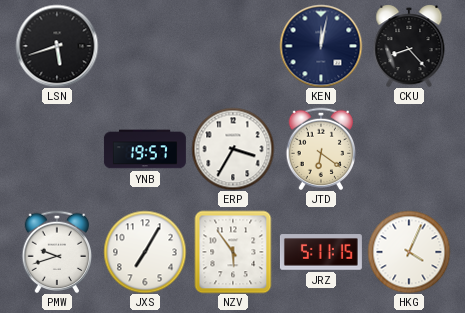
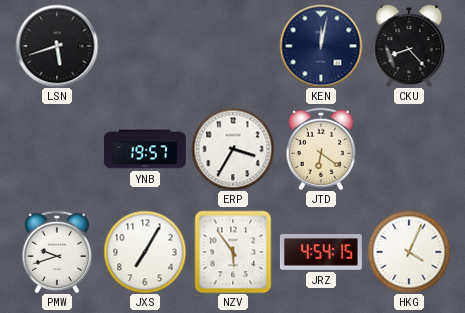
JRZ: 5:11 -> 4:54
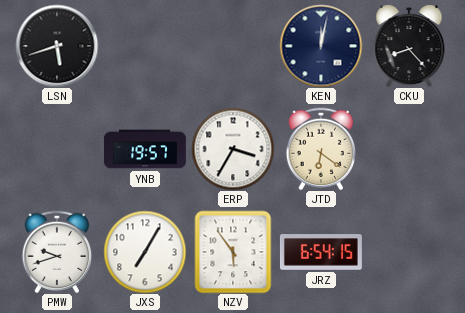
JRZ: 4:54 -> 6:54
HKG: 4:04 -> none
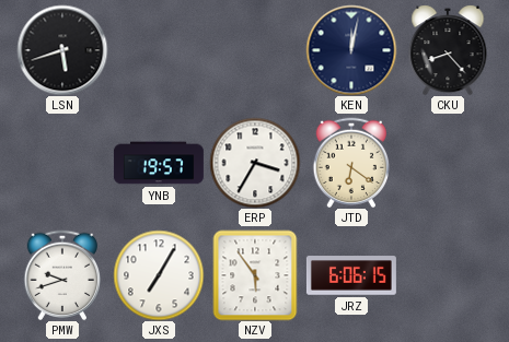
JRZ: 6:54 -> 6:06
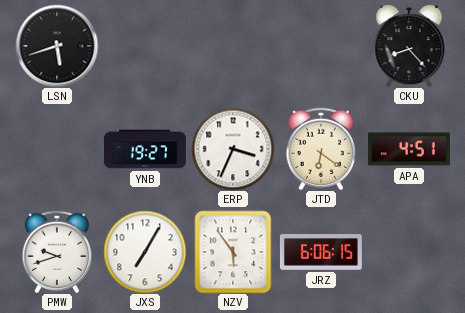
KEN: 12:02 -> none
YNB: 19:57 -> 19:27
ERP: 3:35 -> 3:34
APA: none -> 4:51
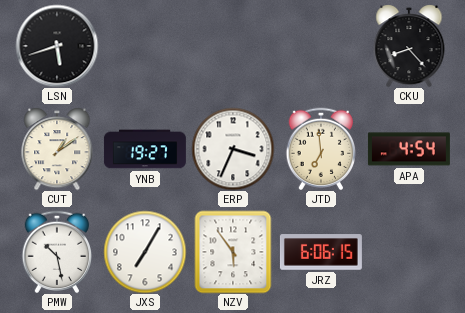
CUT: none -> 1:09
JTD: 6:21 -> 6:59
APA: 4:51 -> 4:54
PMW: 9:42 -> 10:28
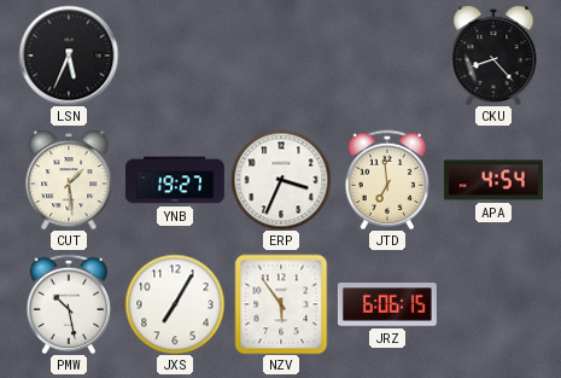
LSN: 5:42 -> 5:34
CUT: 1:09 -> 1:29
